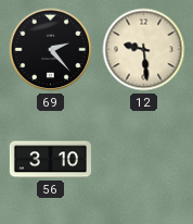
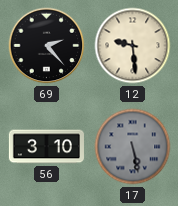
17: none -> 5:28
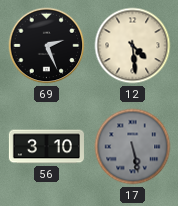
69: 2:23 -> 2:26
12: 9:29 -> 4:29
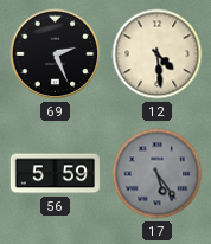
56: 3:10 -> 5:59
17: 5:28 -> 5:24
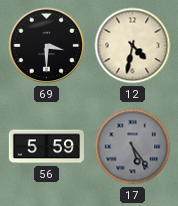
69: 2:26 -> 3:30
12: 4:29 -> 4:32
